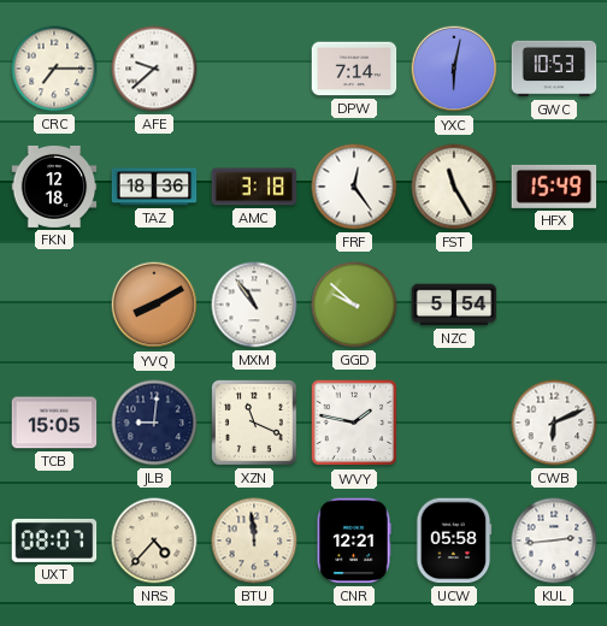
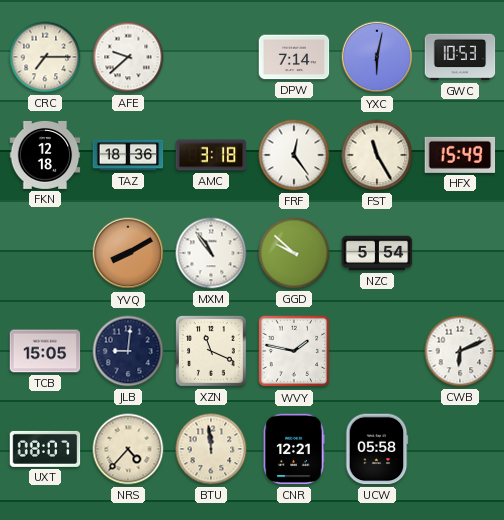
KUL: 2:44 -> none
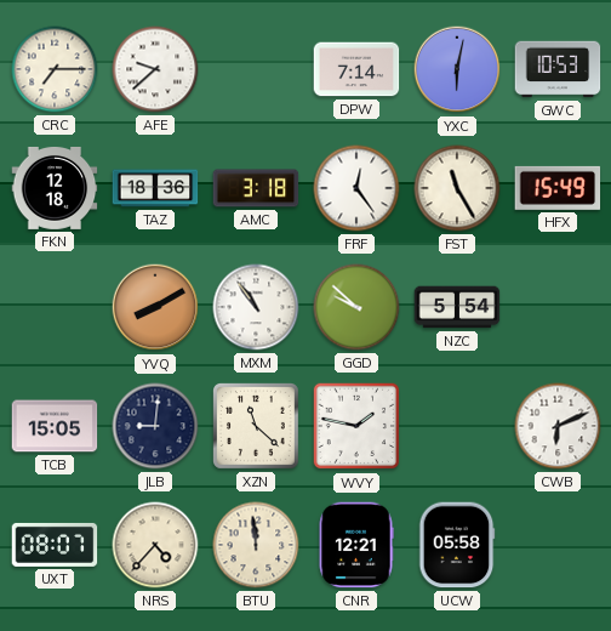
XZN: 11:19 -> 11:22
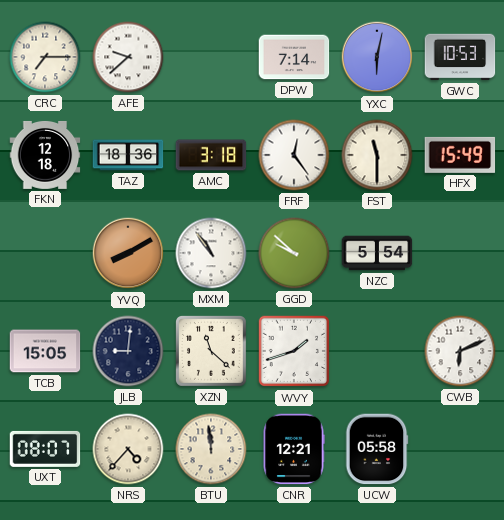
FST: 11:25 -> 11:30
WVY: 1:47 -> 1:42
